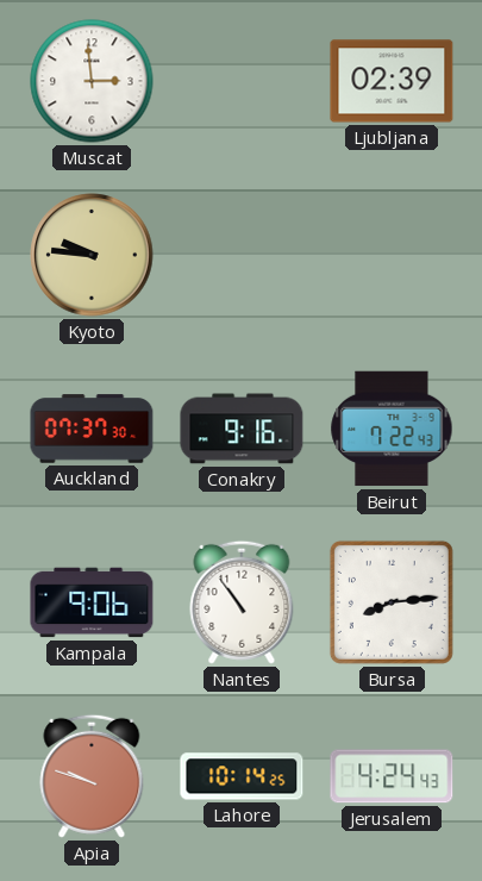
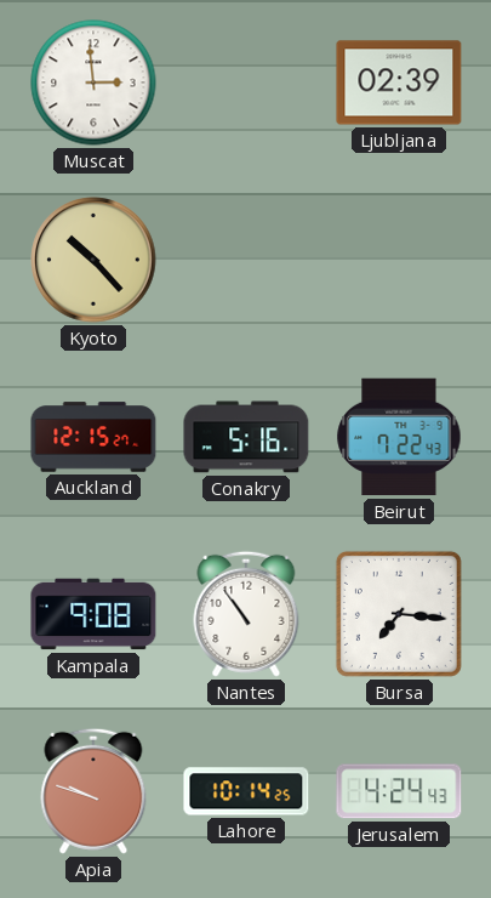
Kyoto: 9:46 -> 10:23
Auckland: 07:37 -> 12:15
Conakry: 9:16 -> 5:16
Kampala: 9:06 -> 9:08
Bursa: 8:14 -> 7:16
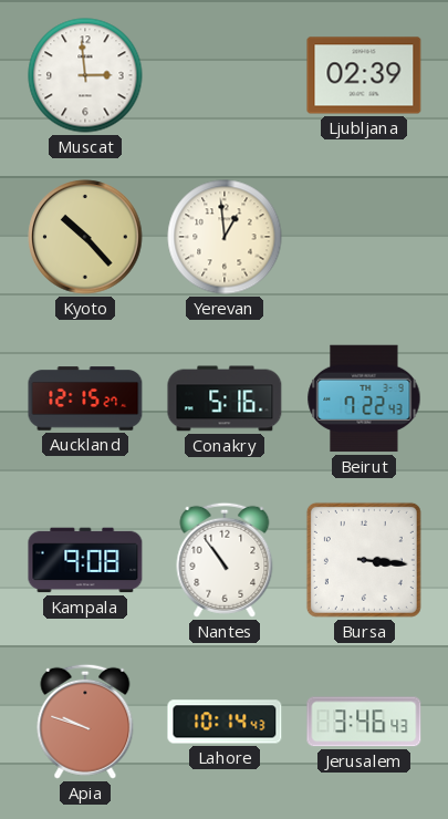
Yerevan: none -> 12:59
Bursa: 7:16 -> 3:16
Lahore: 10:14:25 -> 10:14:43
Jerusalem: 4:24 -> 3:46
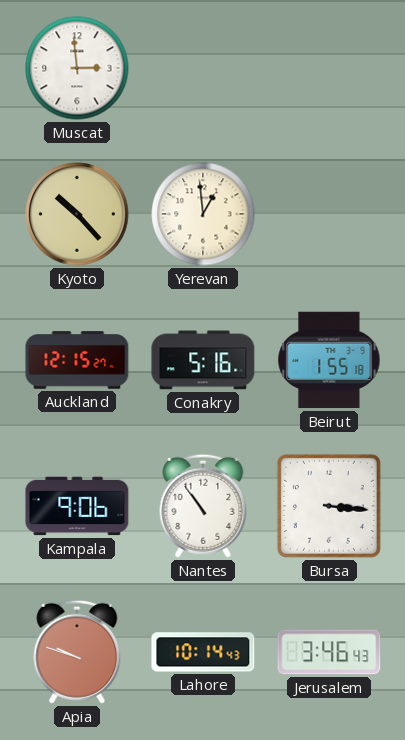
Ljubljana: 02:39 -> none
Beirut: 7:22 -> 1:55
Kampala: 9:08 -> 9:06
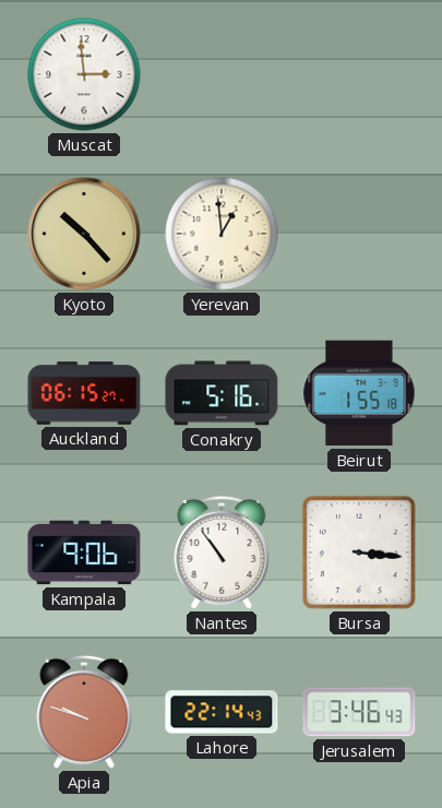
Auckland: 12:15 -> 06:15
Lahore: 10:14 -> 22:14
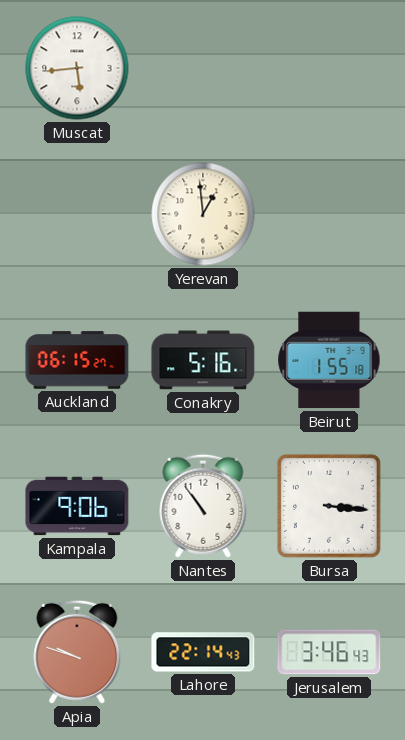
Muscat: 2:59 -> 5:44
Kyoto: 10:23 -> none
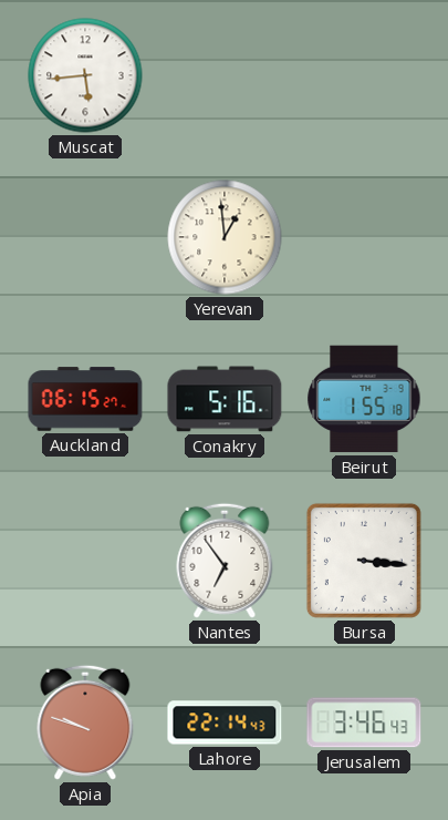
Kampala: 9:06 -> none
Nantes: 10:54 -> 6:54
